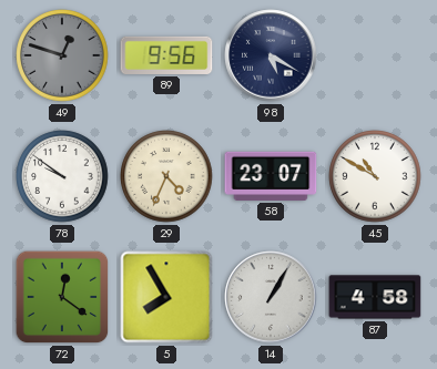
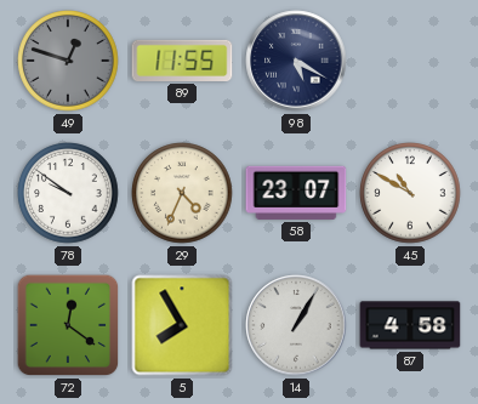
89: 9:56 -> 11:55
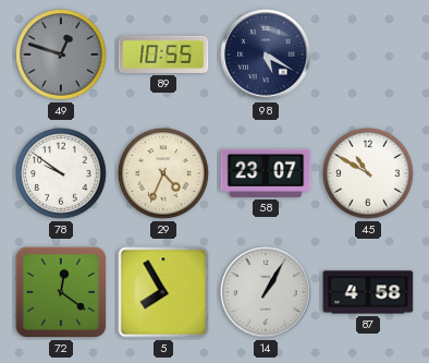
89: 11:55 -> 10:55
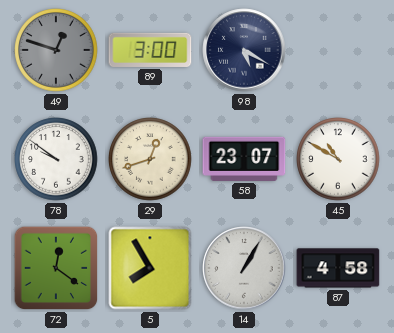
89: 10:55 -> 3:00
29: 4:34 -> 12:42
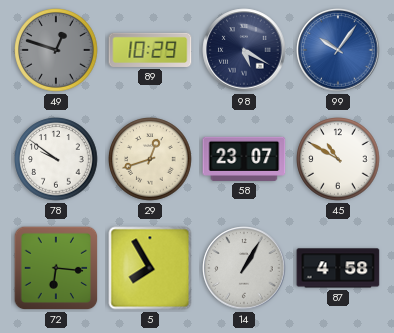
89: 3:00 -> 10:29
99: none -> 10:06
72: 12:21 -> 6:16
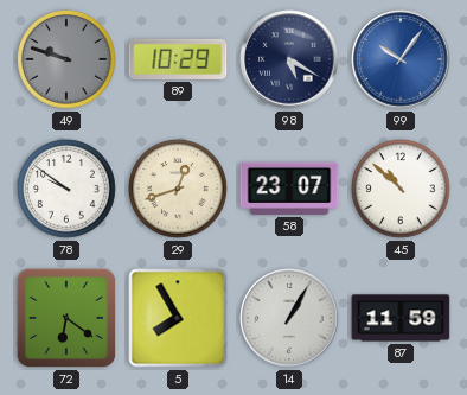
49: 12:48 -> 9:48
45: 10:50 -> 10:52
72: 6:16 -> 6:21
87: 4:58 -> 11:59
